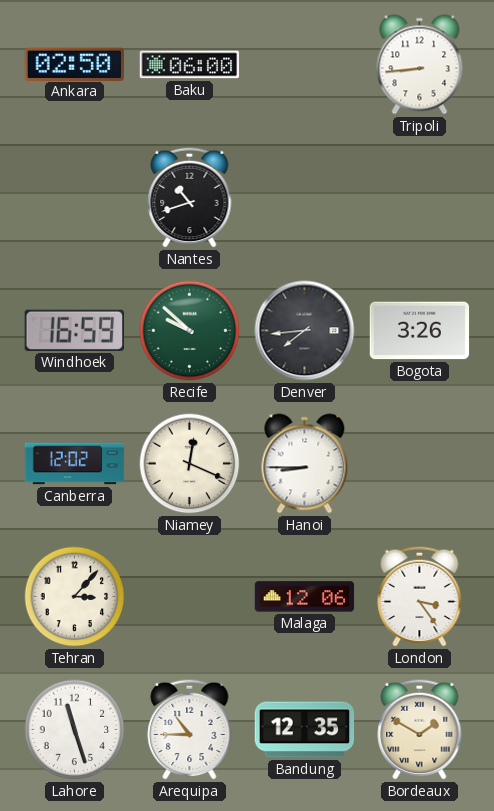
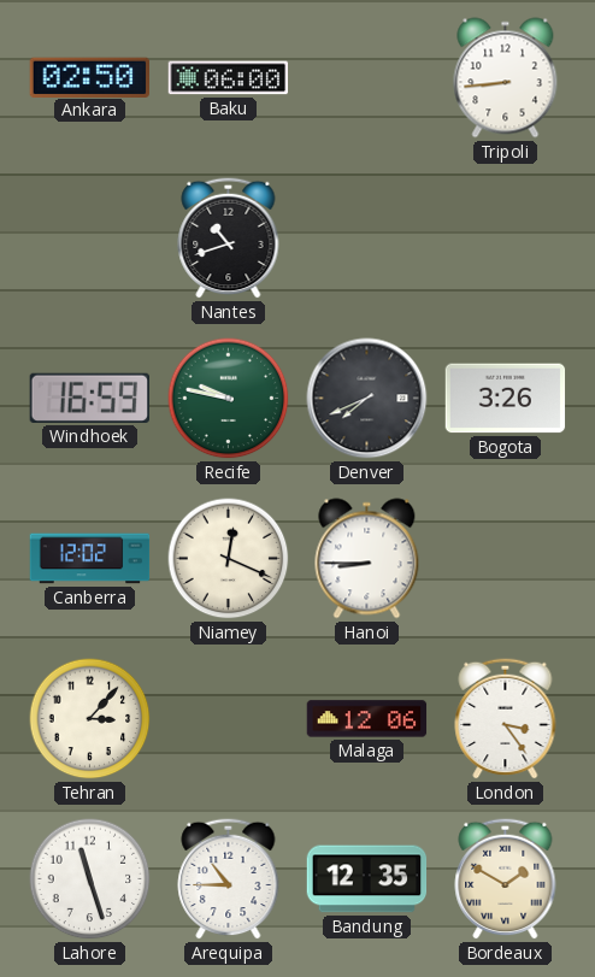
Recife: 9:52 -> 9:47
Denver: 7:44 -> 7:41
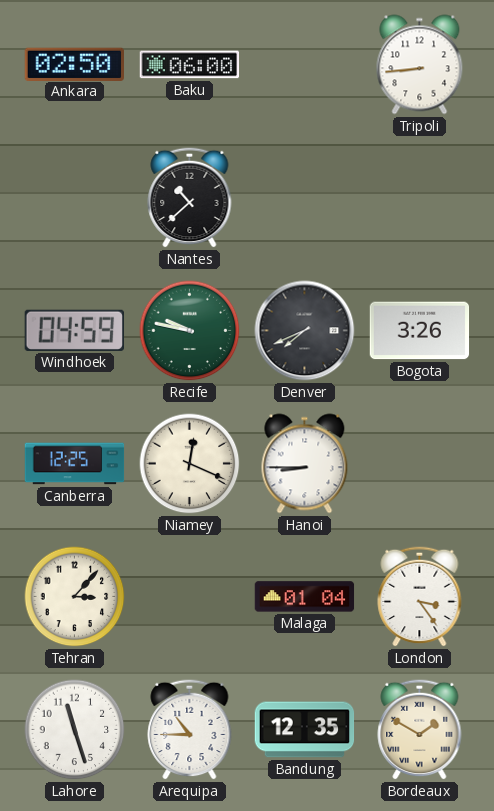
Nantes: 10:42 -> 10:38
Windhoek: 16:59 -> 04:59
Canberra: 12:02 -> 12:25
Malaga: 12:06 -> 01:04
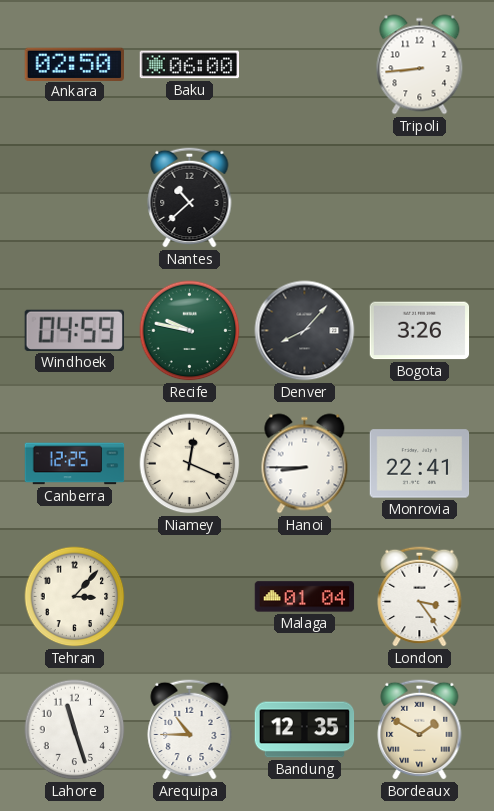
Denver: 7:41 -> 8:07
Monrovia: none -> 22:41
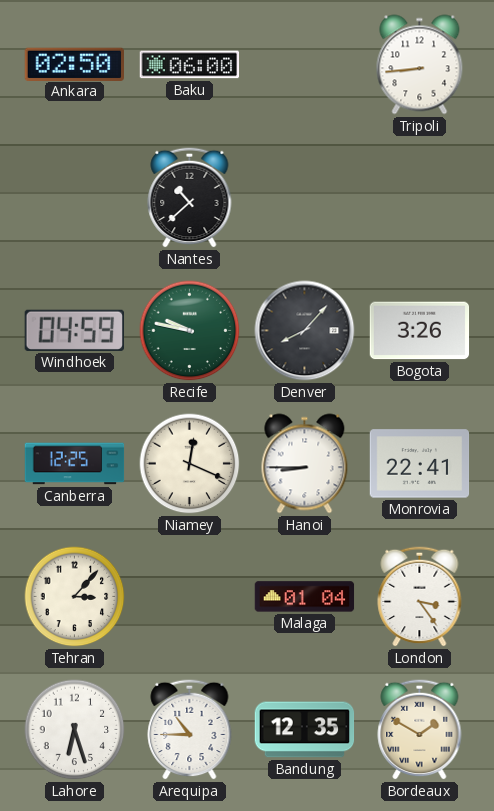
Lahore: 11:27 -> 6:27
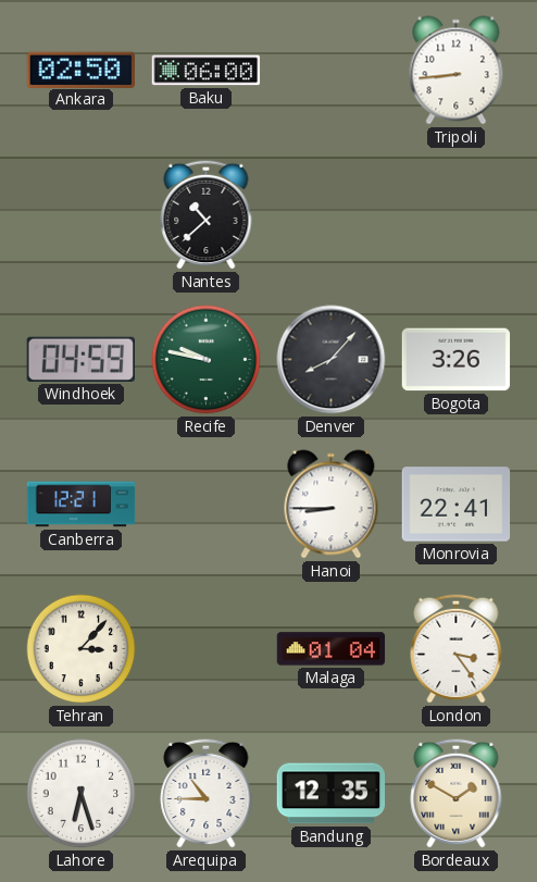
Canberra: 12:25 -> 12:21
Niamey: 12:19 -> none
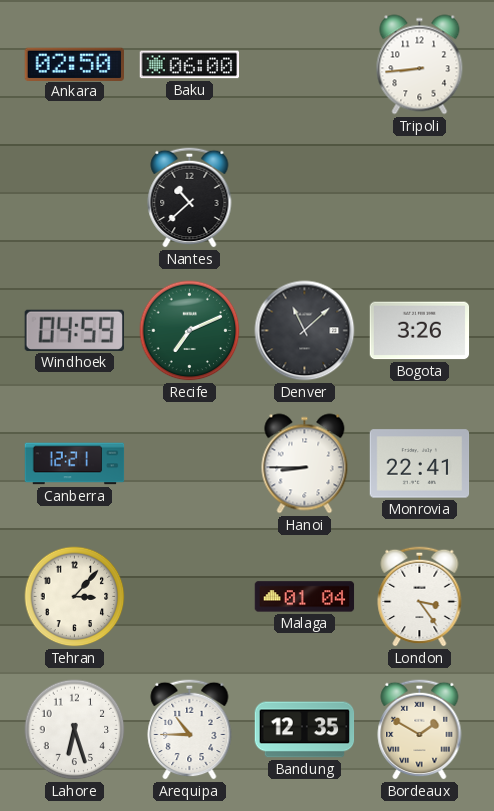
Recife: 9:47 -> 7:11
Denver: 8:07 -> 11:08
